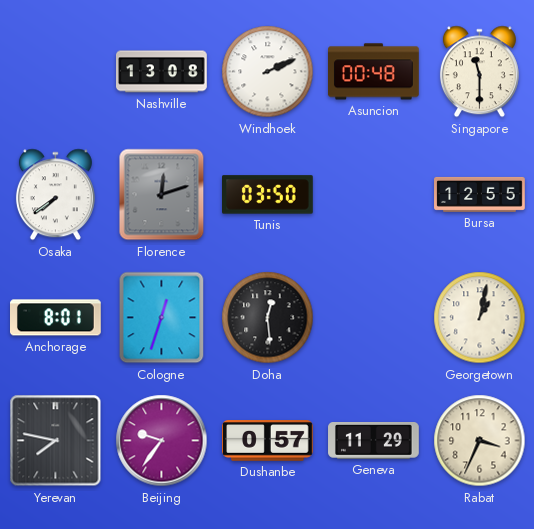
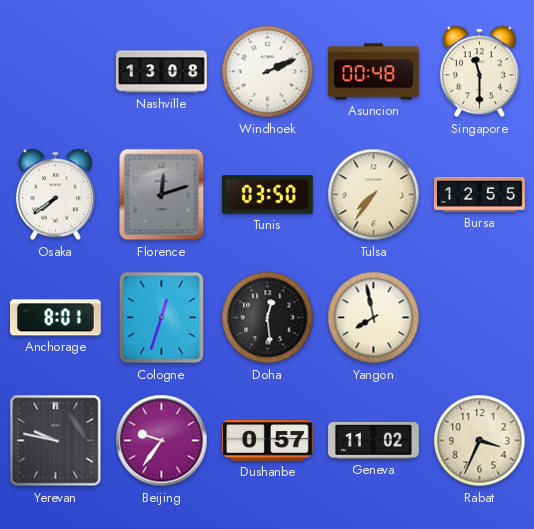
Tulsa: none -> 7:36
Yangon: none -> 7:58
Georgetown: 1:02 -> none
Yerevan: 7:47 -> 9:47
Geneva: 11:29 -> 11:02
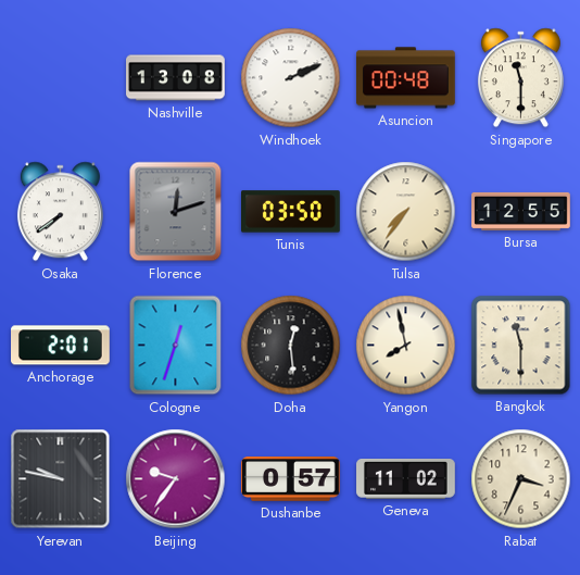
Anchorage: 8:01 -> 2:01
Bangkok: none -> 11:30
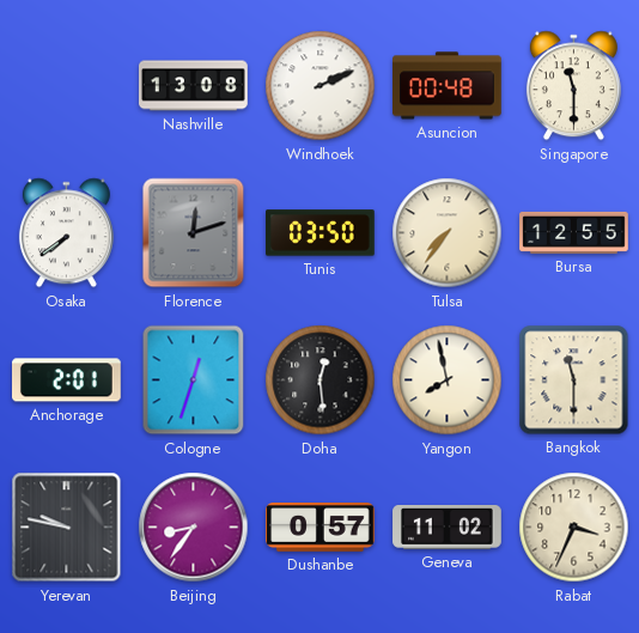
Beijing: 9:36 -> 8:36
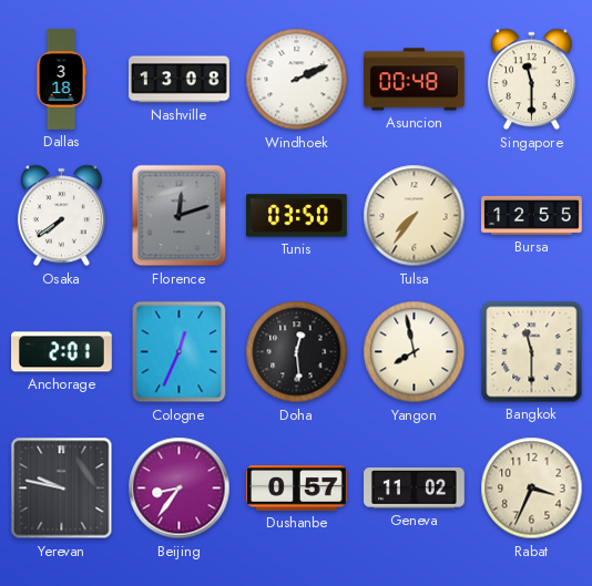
Dallas: none -> 3:18
Cologne: 12:33 -> 12:34
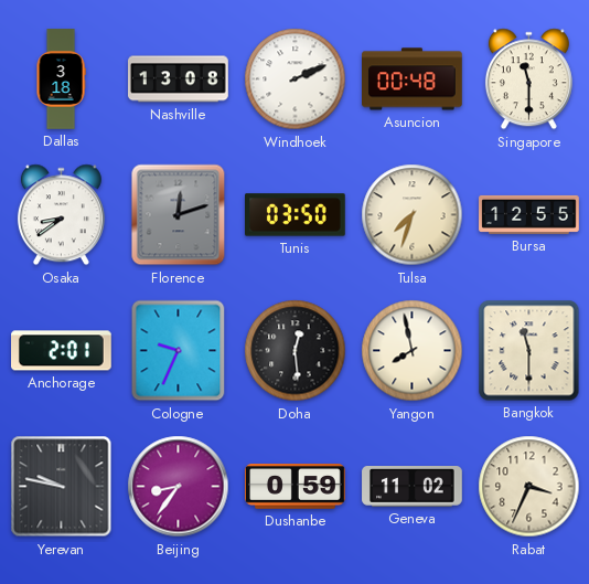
Osaka: 7:39 -> 8:39
Tulsa: 7:36 -> 7:33
Cologne: 12:34 -> 9:34
Dushanbe: 0:57 -> 0:59
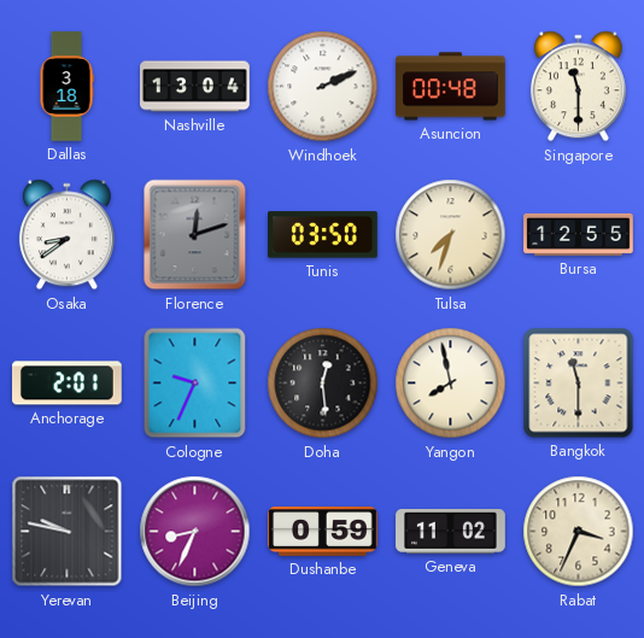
Nashville: 13:08 -> 13:04
Beijing: 8:36 -> 8:34
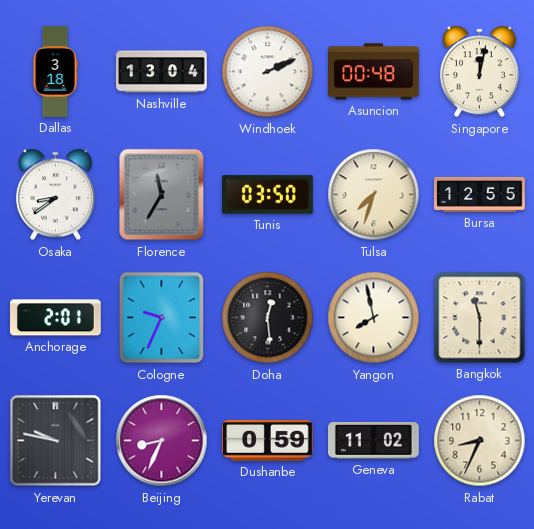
Singapore: 11:30 -> 12:02
Florence: 12:12 -> 11:35
Rabat: 3:34 -> 8:34
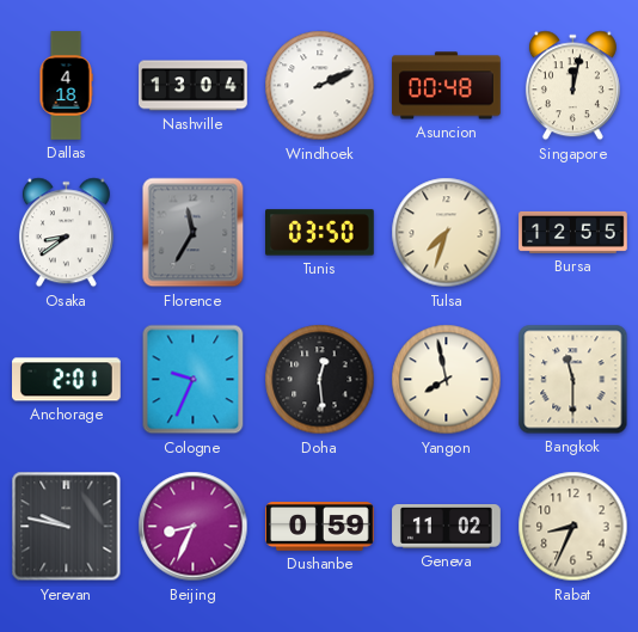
Dallas: 3:18 -> 4:18
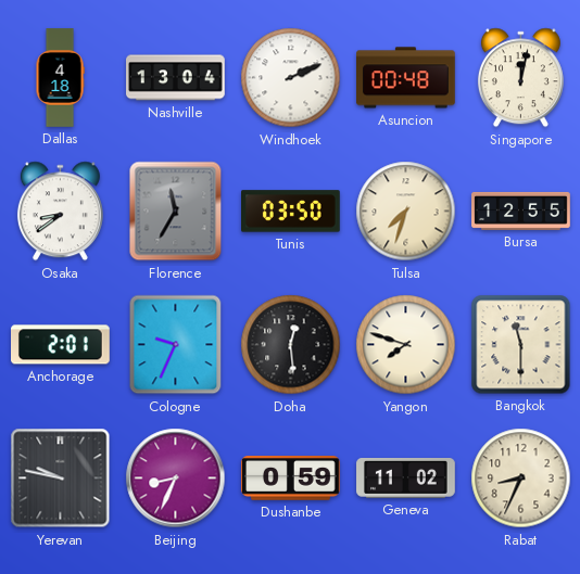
Yangon: 7:58 -> 7:48
